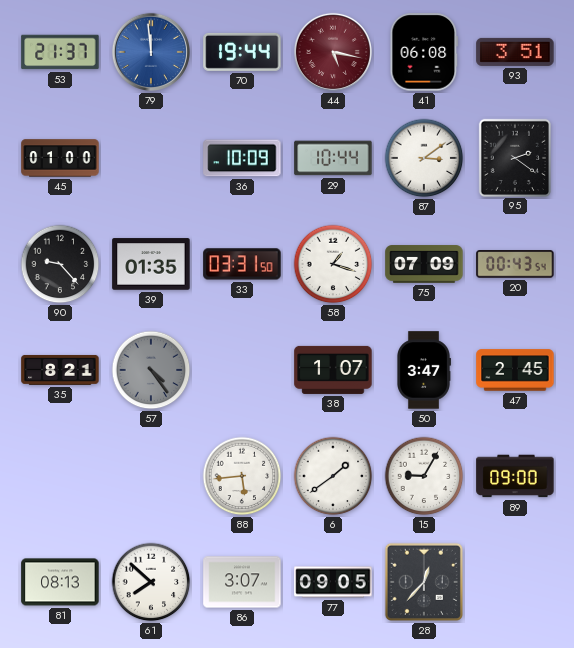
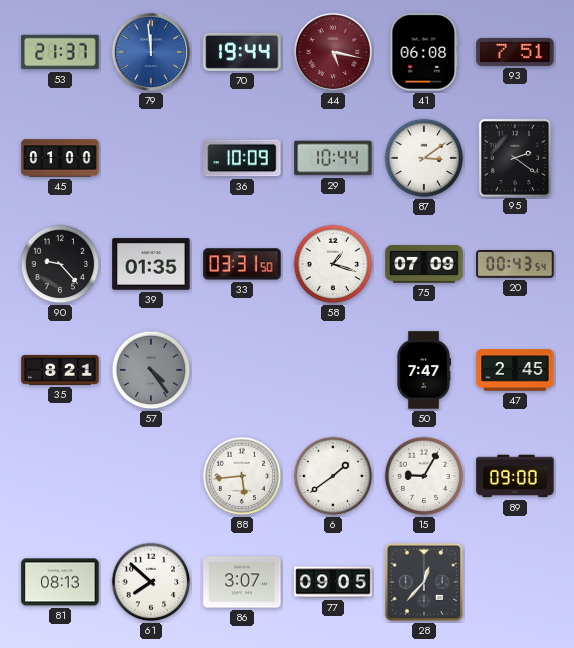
93: 3:51 -> 7:51
38: 1:07 -> none
50: 3:47 -> 7:47
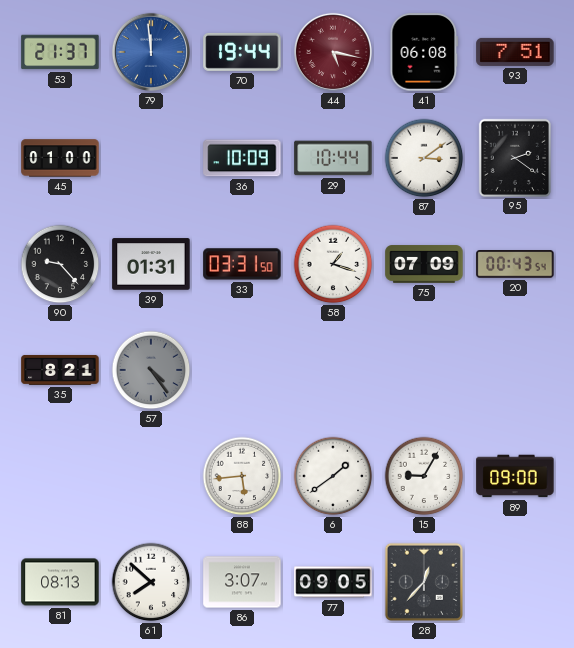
39: 01:35 -> 01:31
50: 7:47 -> none
47: 2:45 -> none
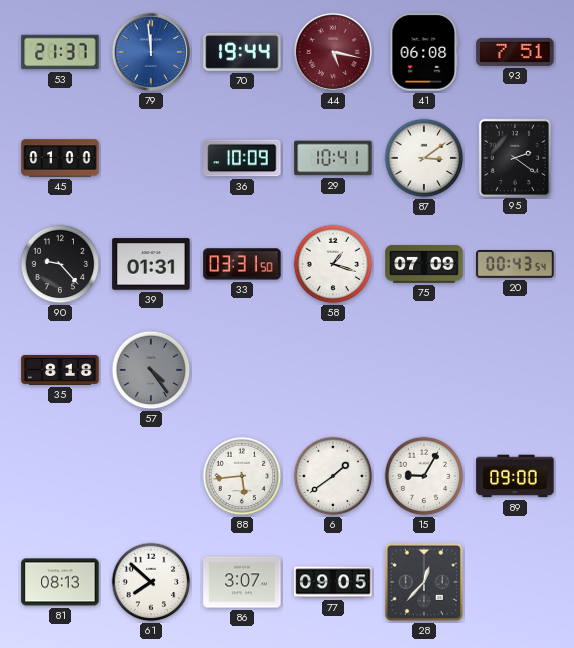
29: 10:44 -> 10:41
35: 8:21 -> 8:18
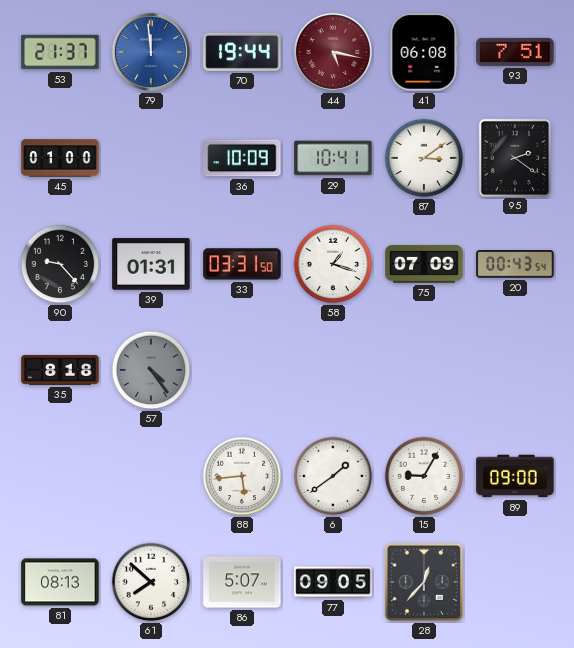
86: 3:07 -> 5:07
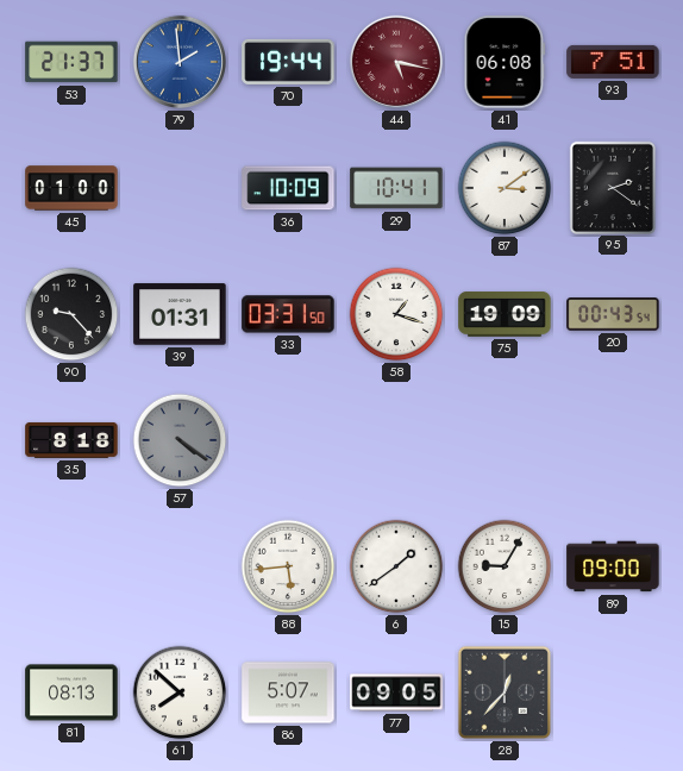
79: 11:59 -> 1:59
75: 07:09 -> 19:09
57: 4:24 -> 4:21
